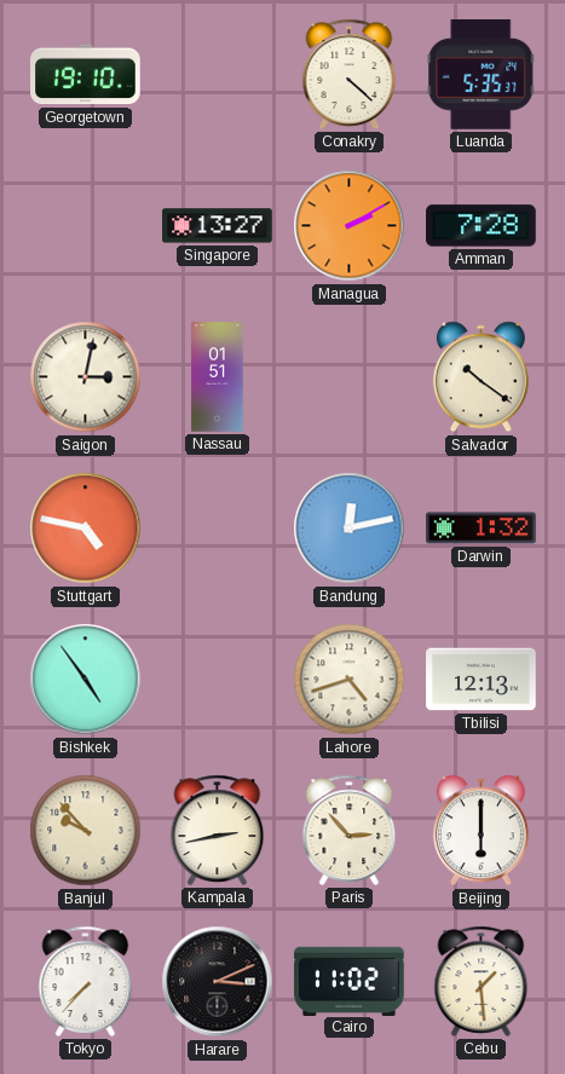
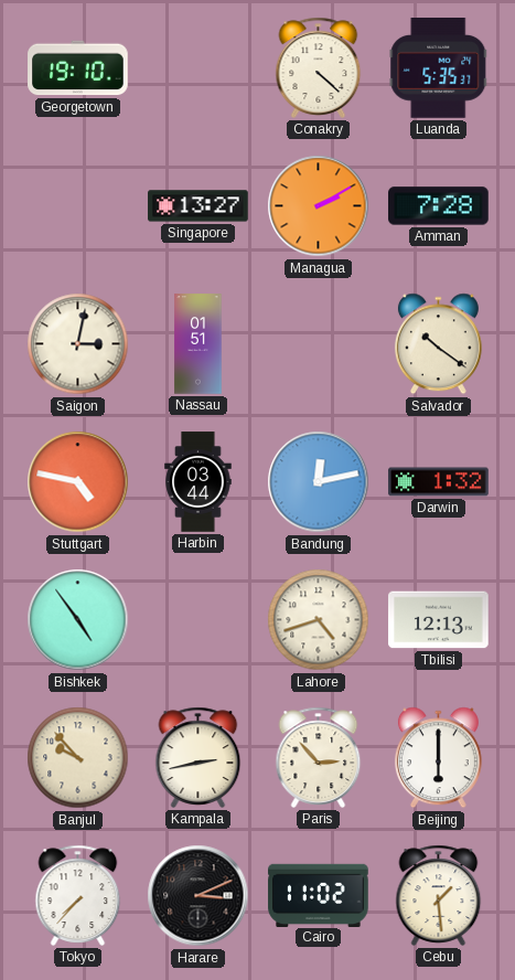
Harbin: none -> 03:44
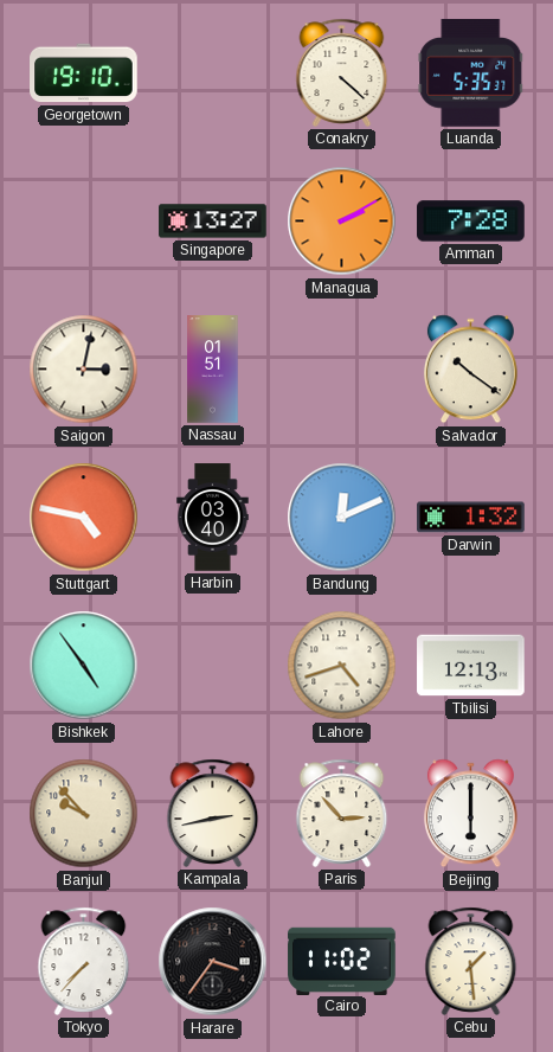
Harbin: 03:44 -> 03:40
Bandung: 12:13 -> 12:11
Harare: 3:11 -> 3:36
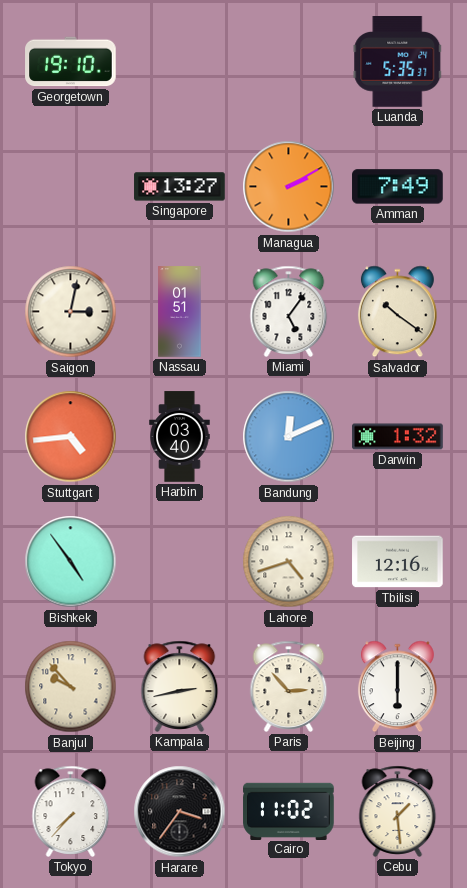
Conakry: 4:22 -> none
Amman: 7:28 -> 7:49
Miami: none -> 5:06
Stuttgart: 4:47 -> 4:44
Tbilisi: 12:13 -> 12:16
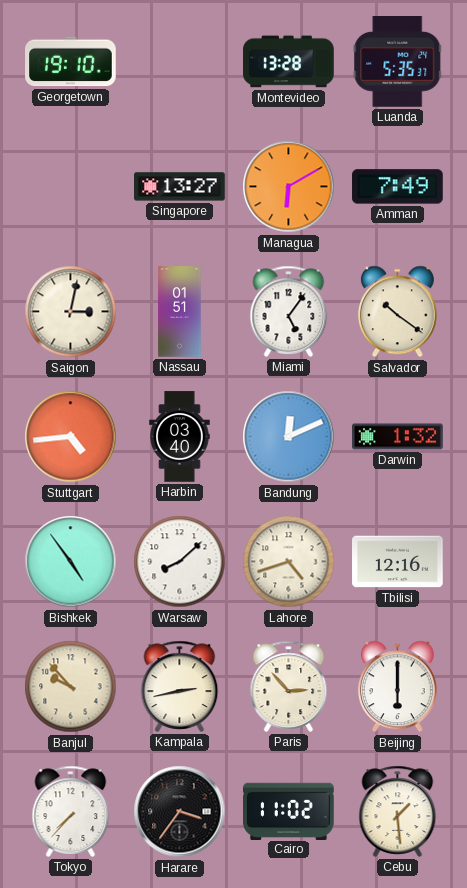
Montevideo: none -> 13:28
Managua: 2:10 -> 6:10
Warsaw: none -> 8:08
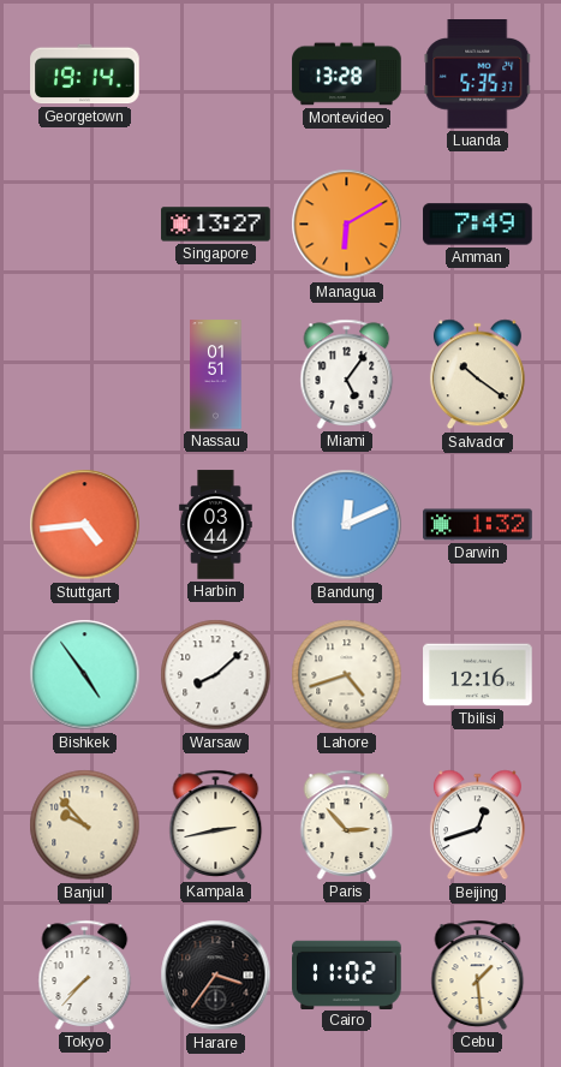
Georgetown: 19:10 -> 19:14
Saigon: 3:02 -> none
Harbin: 03:40 -> 03:44
Beijing: 6:00 -> 12:42
